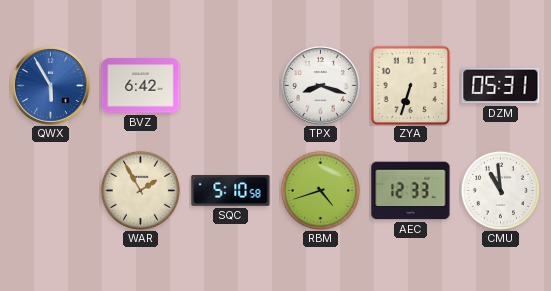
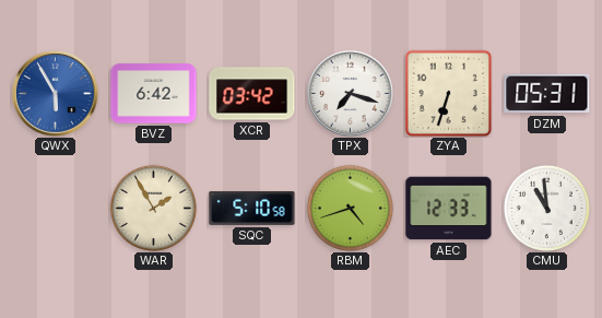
XCR: none -> 03:42
TPX: 8:18 -> 7:18
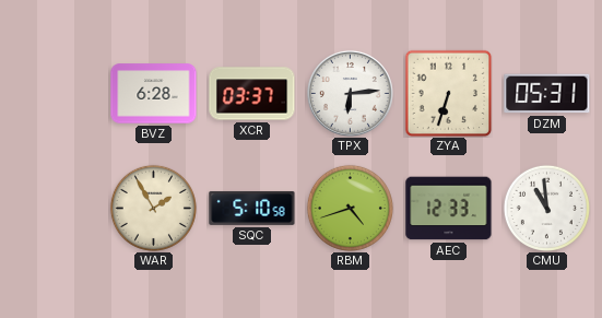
QWX: 5:55 -> none
BVZ: 6:42 -> 6:28
XCR: 03:42 -> 03:37
TPX: 7:18 -> 6:14
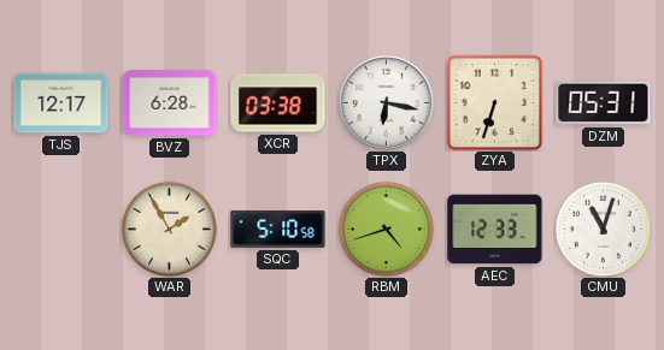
TJS: none -> 12:17
XCR: 03:37 -> 03:38
TPX: 6:14 -> 6:17
CMU: 10:59 -> 11:03
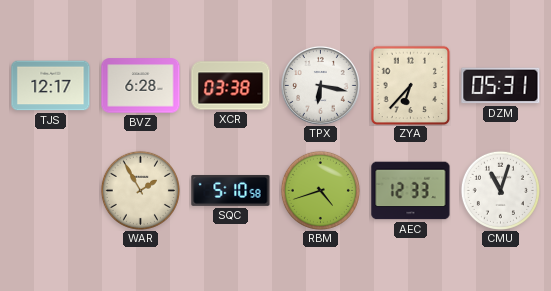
ZYA: 6:33 -> 6:37
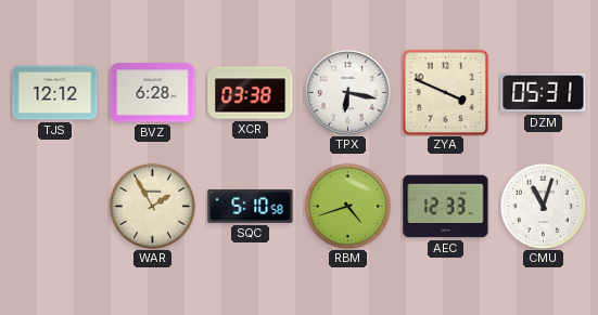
TJS: 12:17 -> 12:12
ZYA: 6:37 -> 3:49
